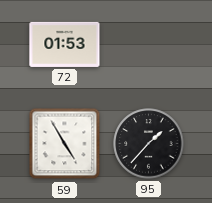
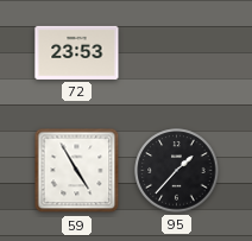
72: 01:53 -> 23:53
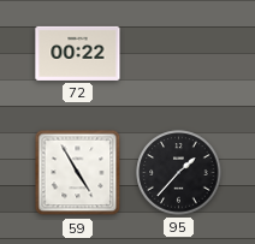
72: 23:53 -> 00:22
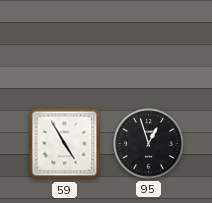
72: 00:22 -> none
95: 1:37 -> 12:57
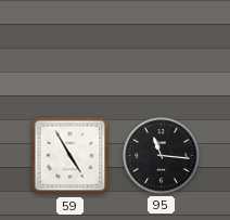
95: 12:57 -> 11:16
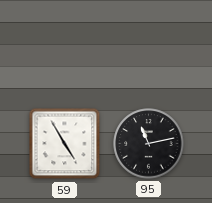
95: 11:16 -> 11:13
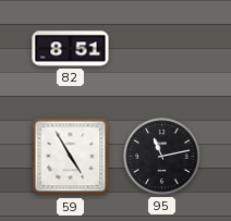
82: none -> 8:51
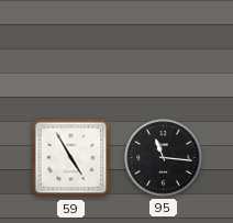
82: 8:51 -> none
95: 11:13 -> 11:16
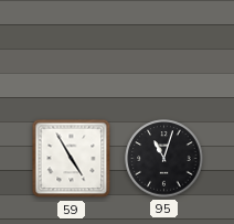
95: 11:16 -> 11:03
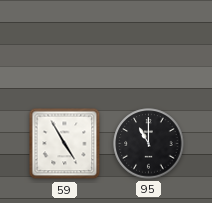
95: 11:03 -> 11:00
